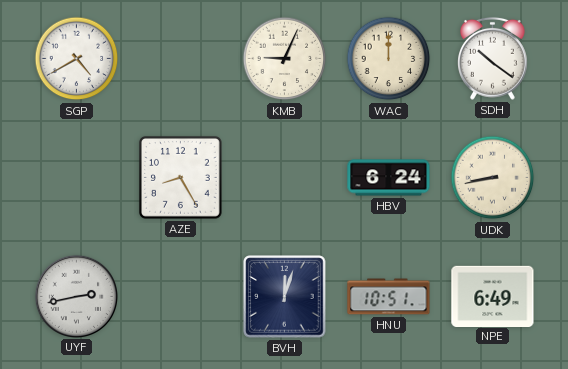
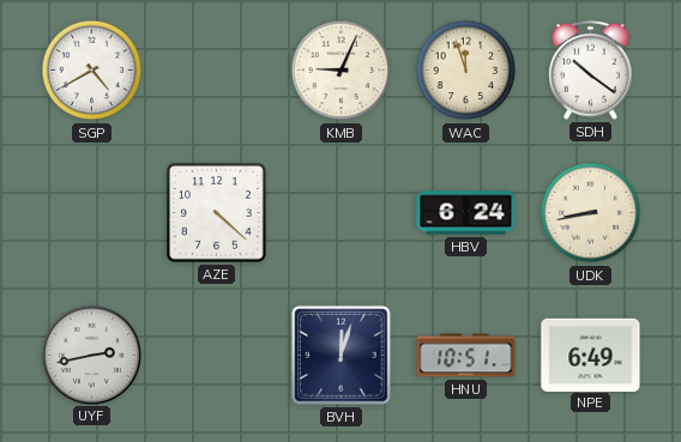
WAC: 12:00 -> 11:57
AZE: 8:25 -> 4:22
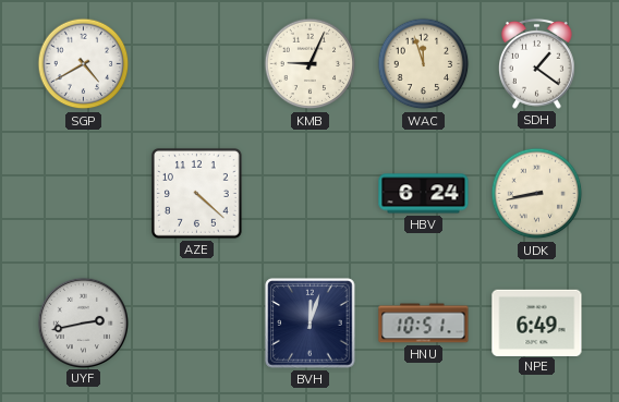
SDH: 10:21 -> 1:21
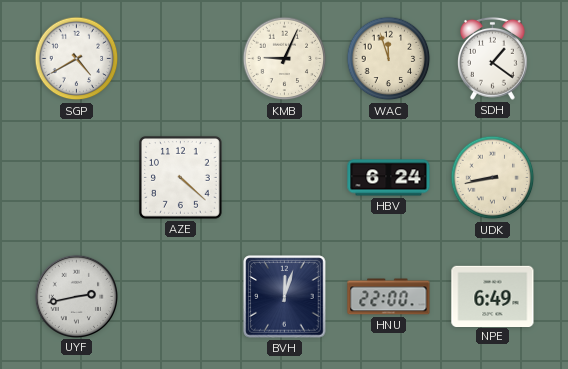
HNU: 10:51 -> 22:00
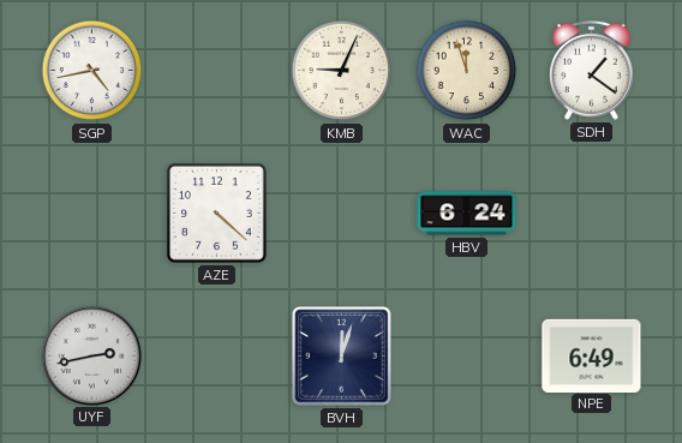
SGP: 4:40 -> 4:43
UDK: 8:43 -> none
HNU: 22:00 -> none
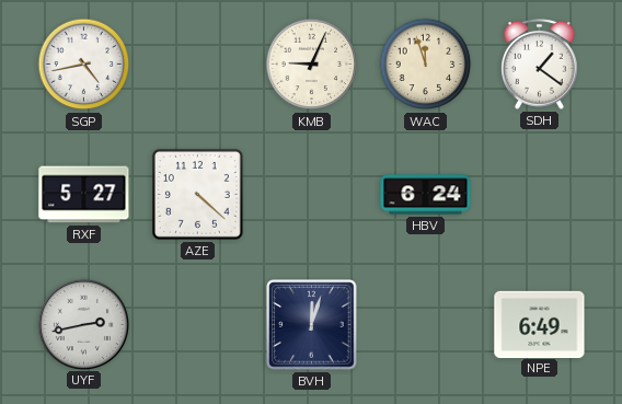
RXF: none -> 5:27
